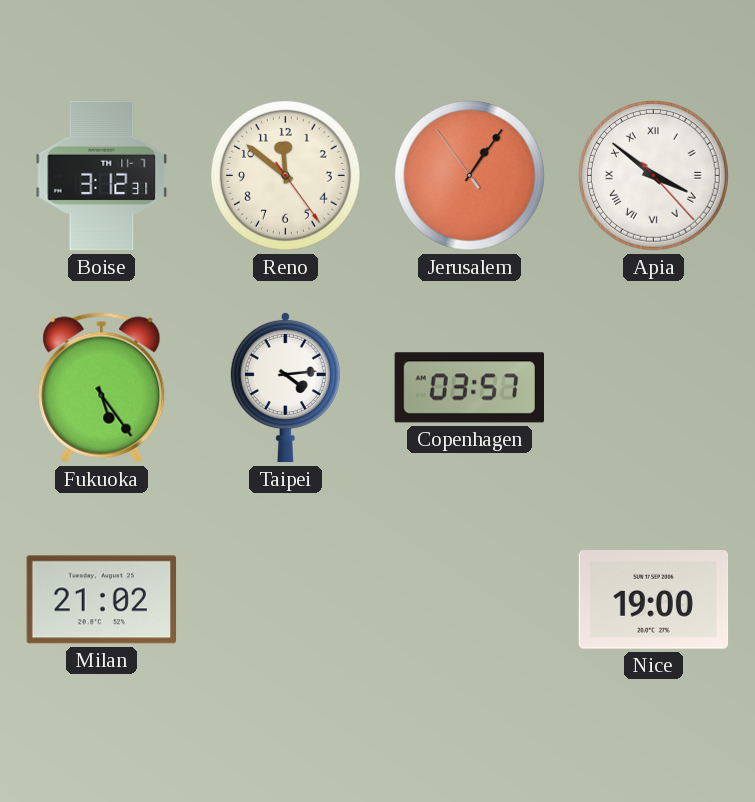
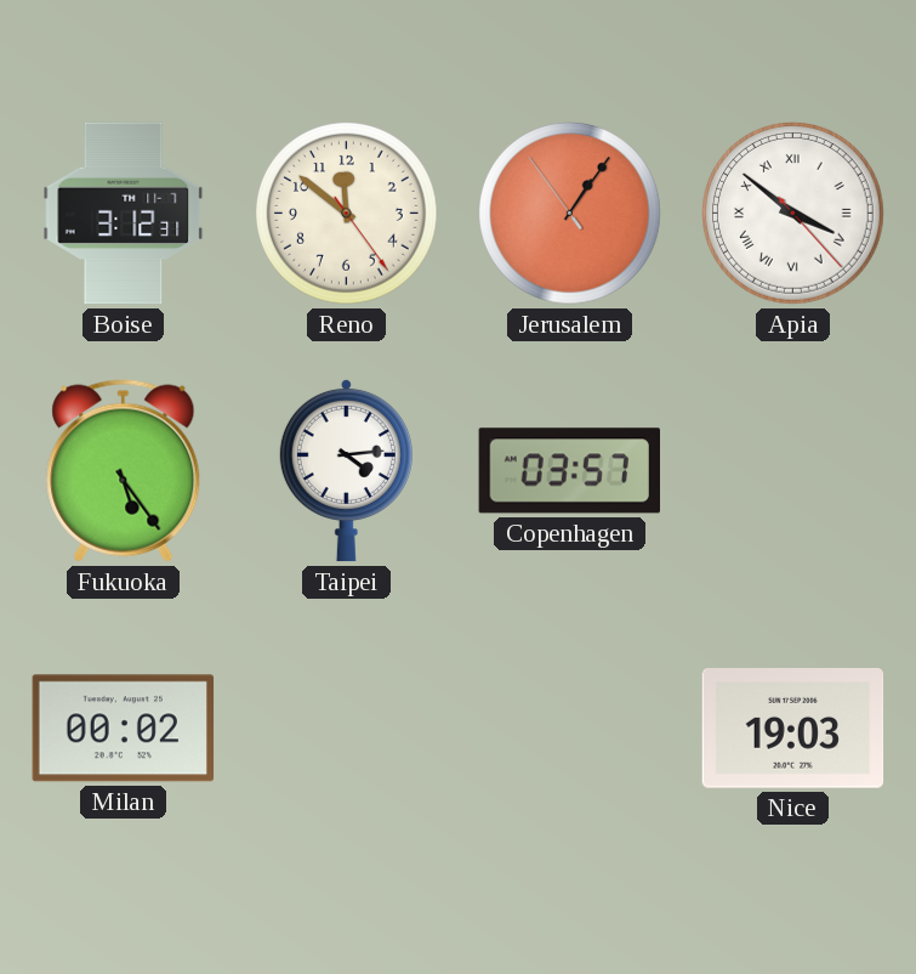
Milan: 21:02 -> 00:02
Nice: 19:00 -> 19:03
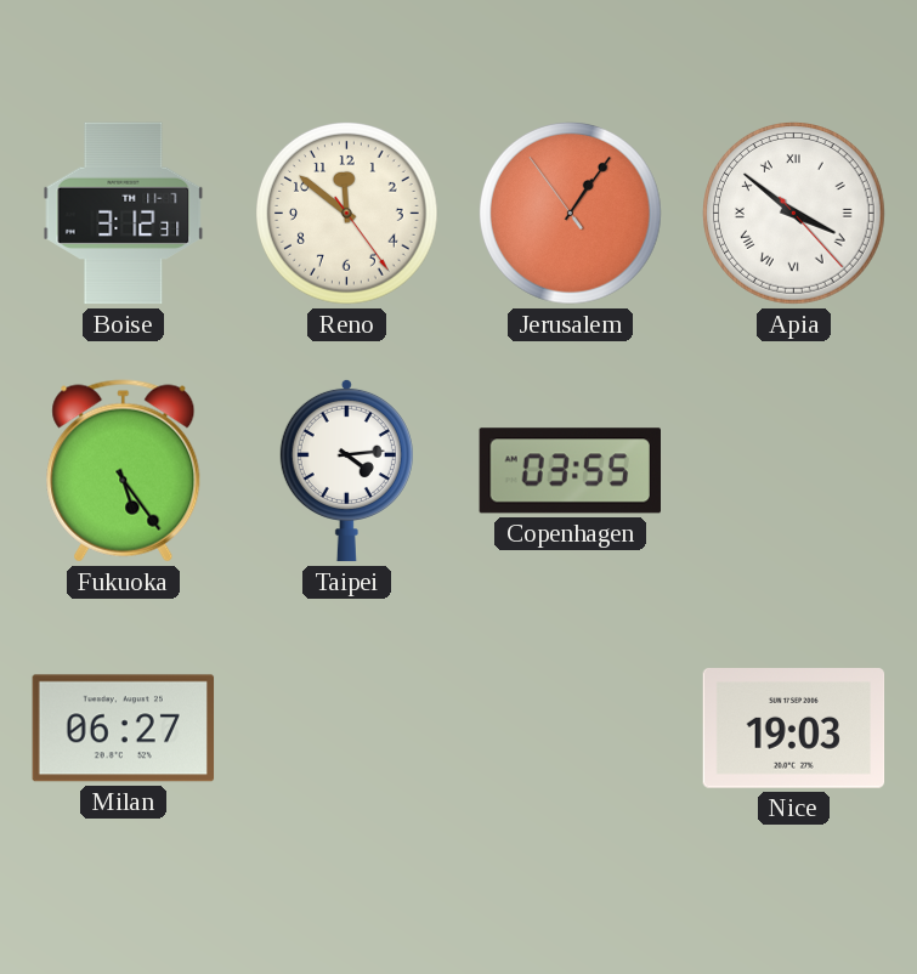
Copenhagen: 03:57 -> 03:55
Milan: 00:02 -> 06:27
